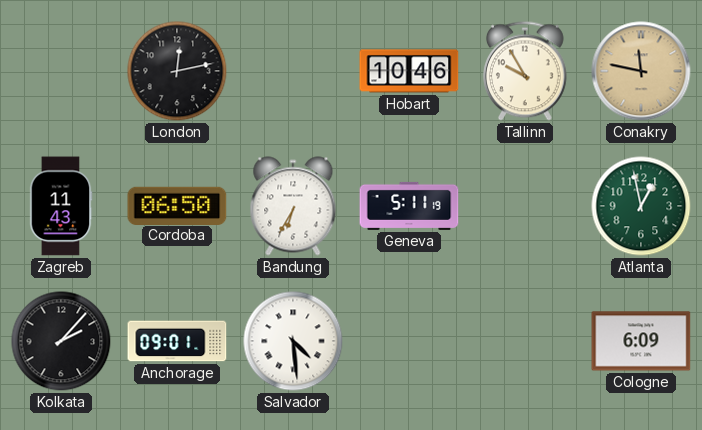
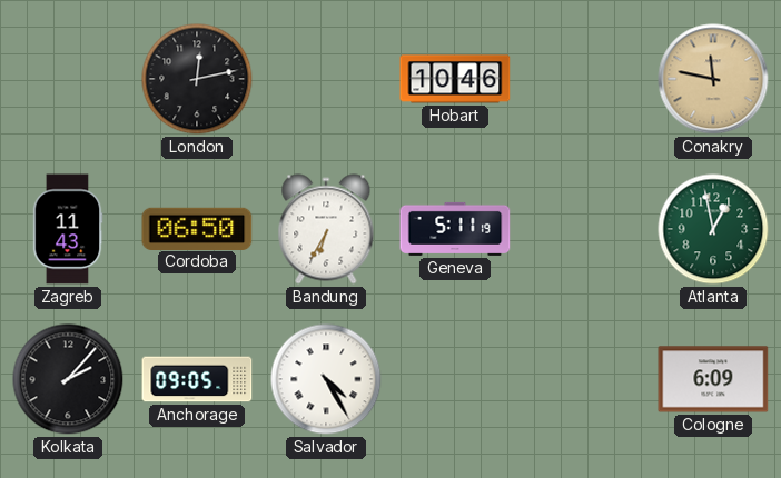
Tallinn: 9:55 -> none
Anchorage: 09:01 -> 09:05
Salvador: 4:29 -> 4:25
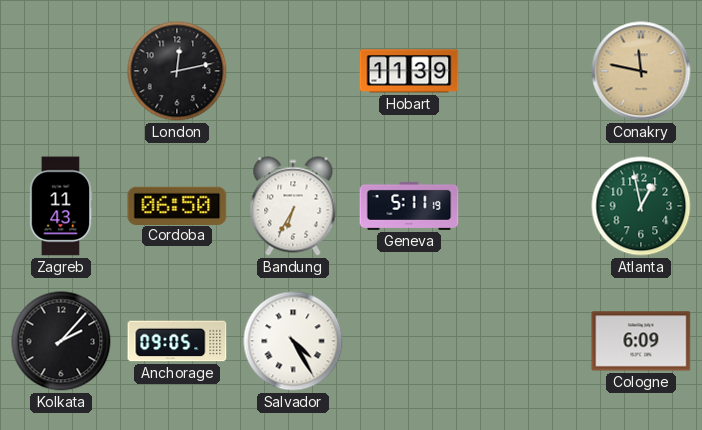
Hobart: 10:46 -> 11:39
